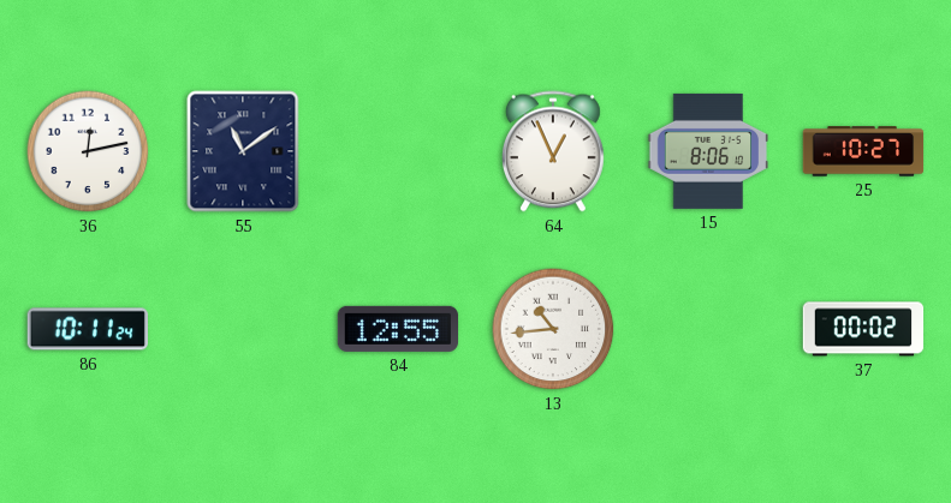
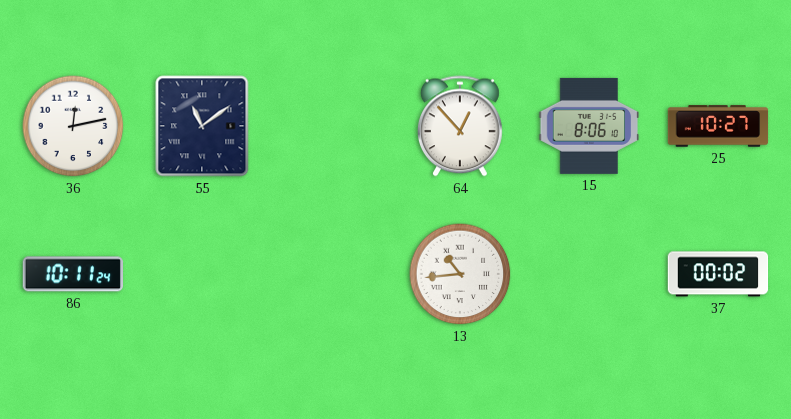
64: 12:56 -> 12:53
84: 12:55 -> none
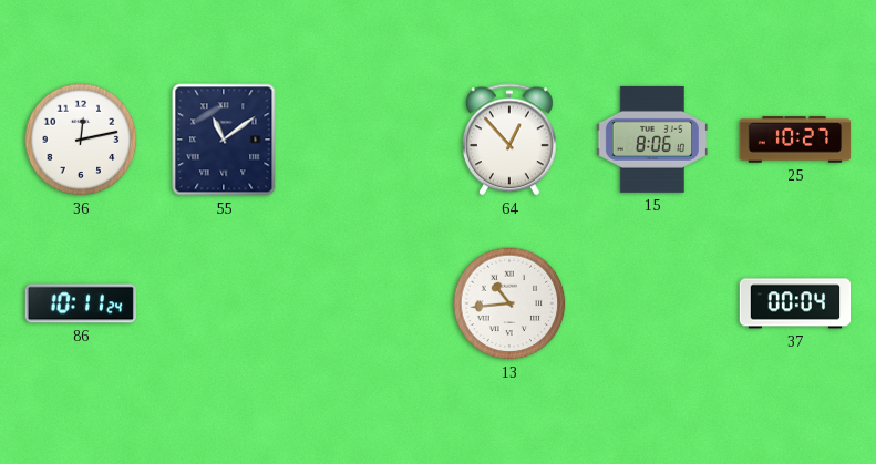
37: 00:02 -> 00:04
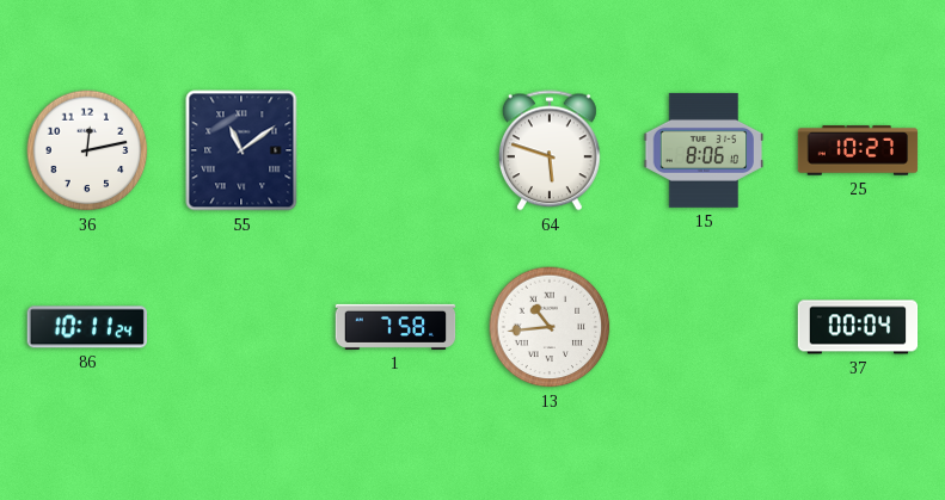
64: 12:53 -> 5:48
1: none -> 7:58
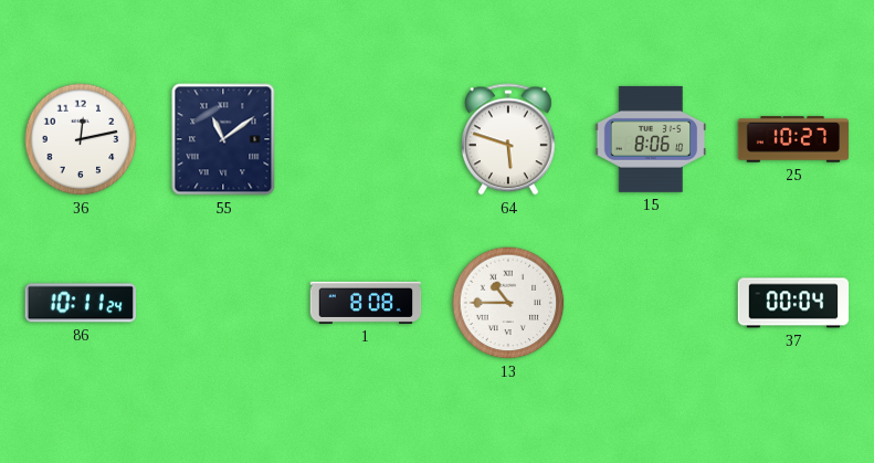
1: 7:58 -> 8:08
13: 10:44 -> 10:45
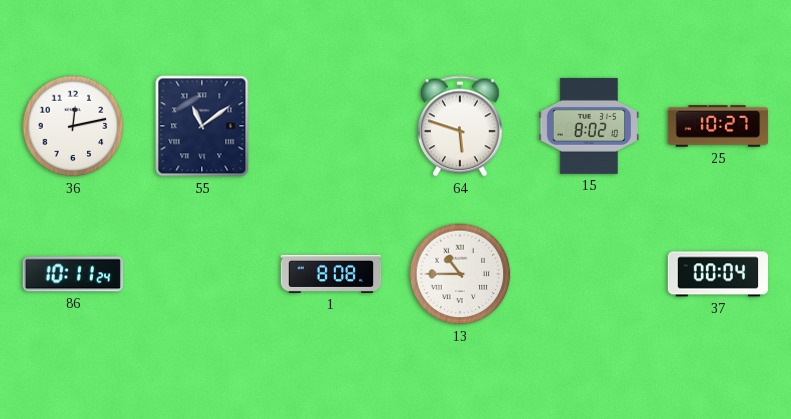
15: 8:06 -> 8:02
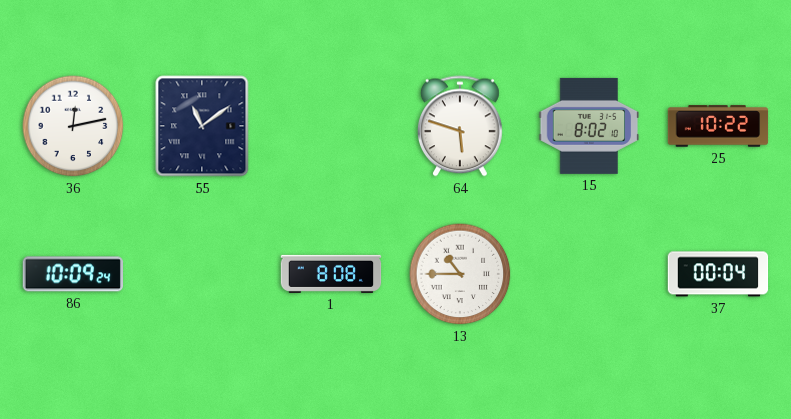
25: 10:27 -> 10:22
86: 10:11 -> 10:09
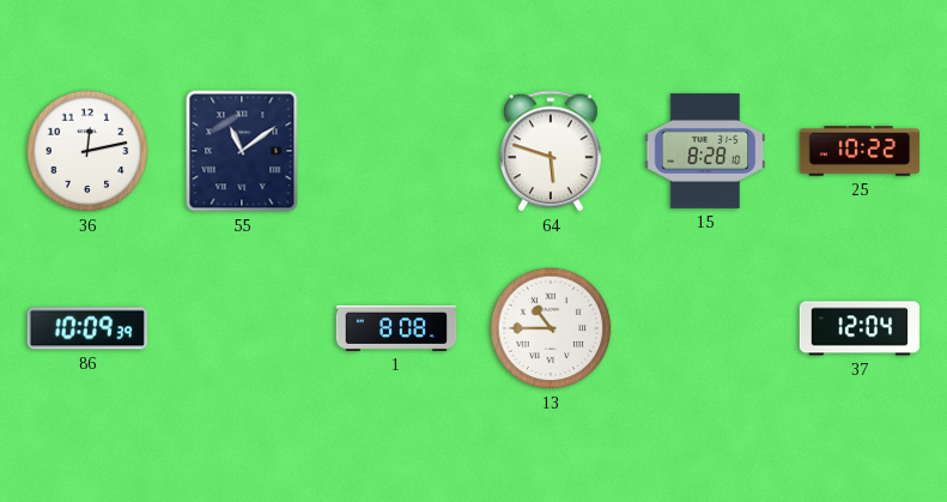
15: 8:02 -> 8:28
86: 10:09:24 -> 10:09:39
37: 00:04 -> 12:04
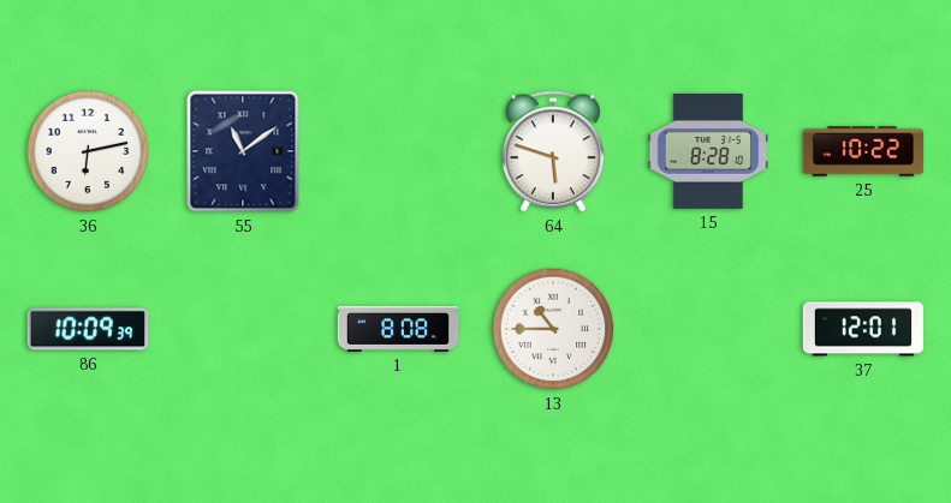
36: 12:13 -> 6:13
37: 12:04 -> 12:01
